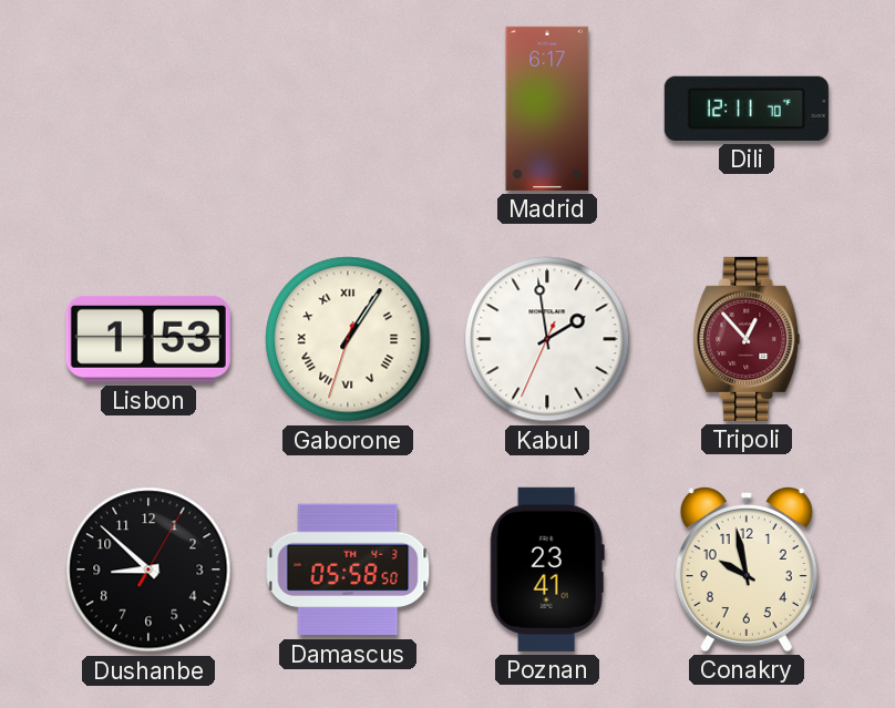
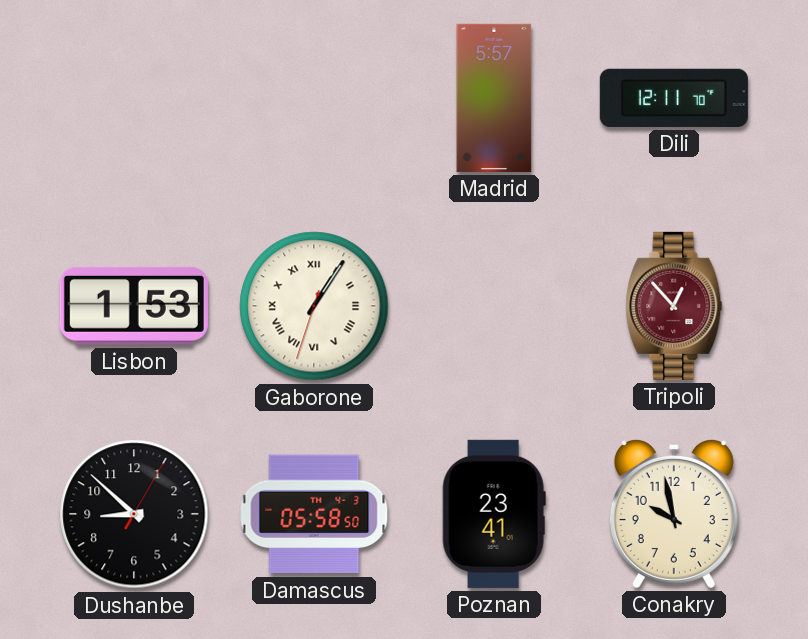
Madrid: 6:17 -> 5:57
Kabul: 1:58 -> none
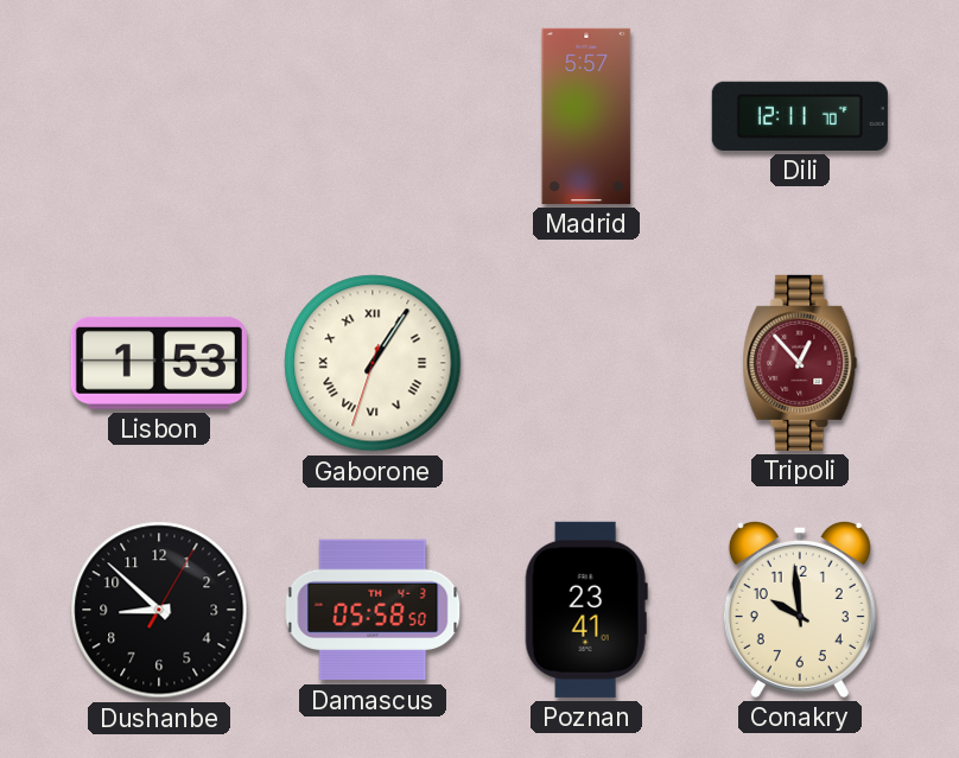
Conakry: 9:58 -> 9:59
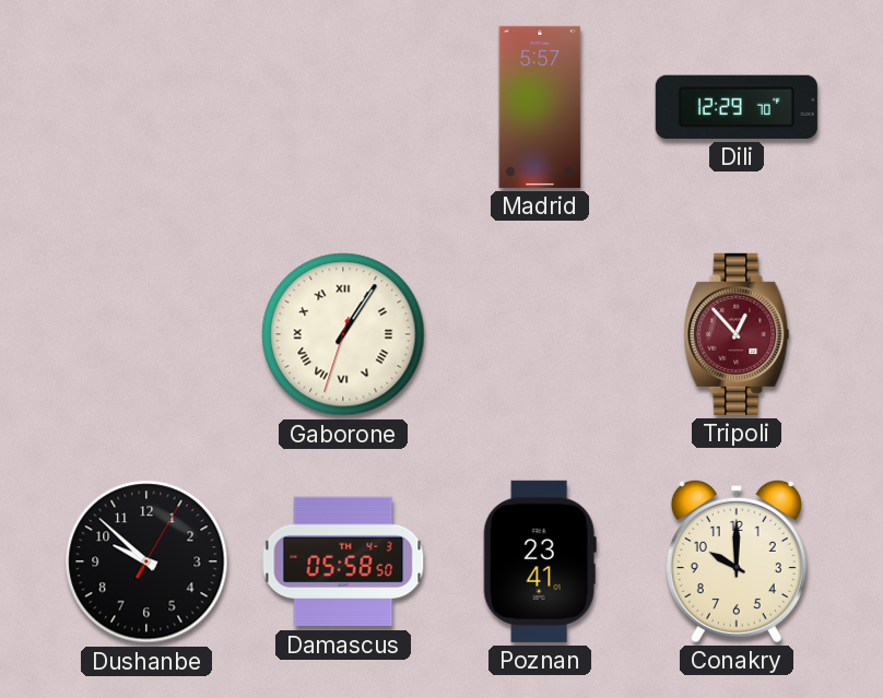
Dili: 12:11 -> 12:29
Lisbon: 1:53 -> none
Dushanbe: 8:52 -> 9:52
Conakry: 9:59 -> 10:00
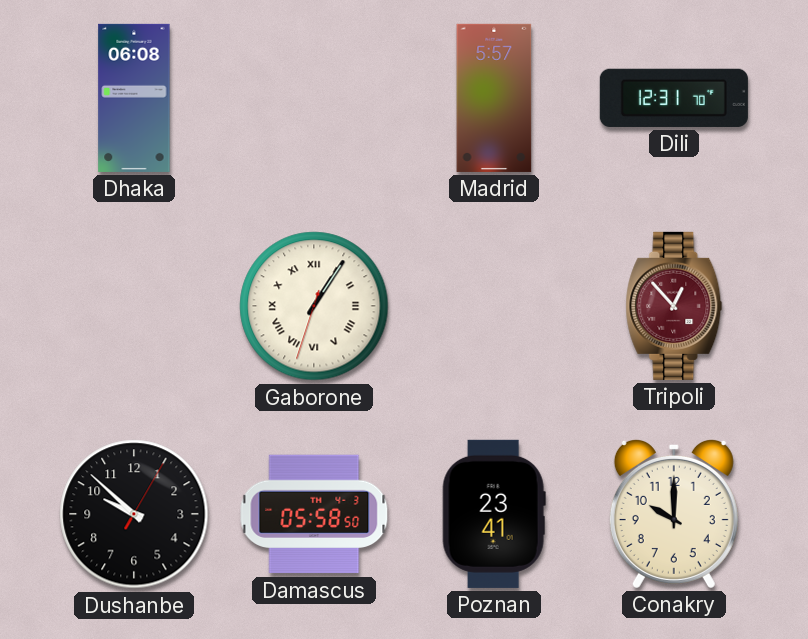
Dhaka: none -> 06:08
Dili: 12:29 -> 12:31
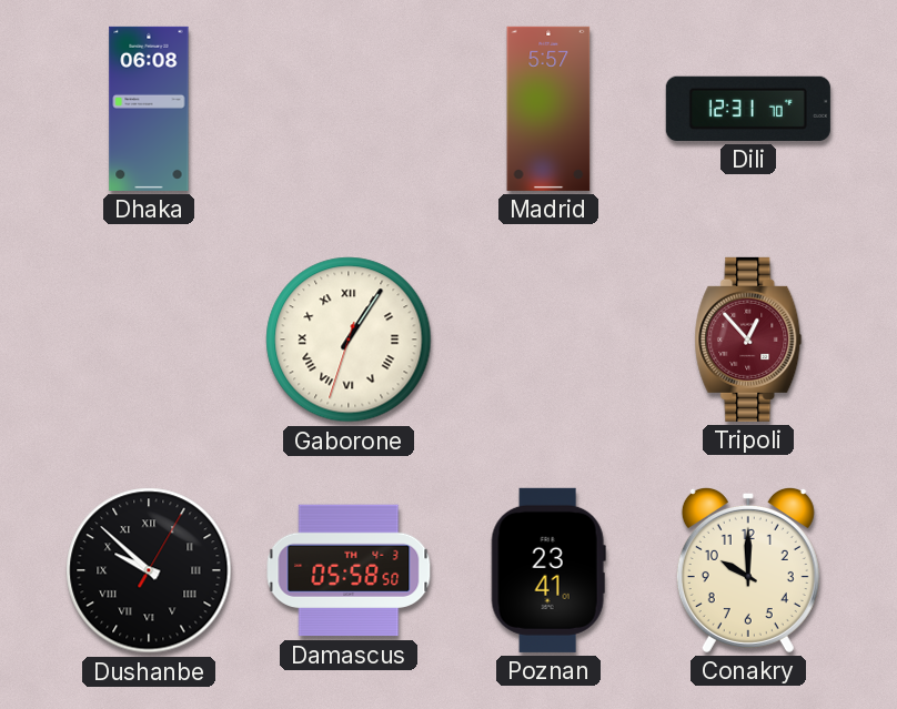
Dushanbe numerals: Arabic -> Roman
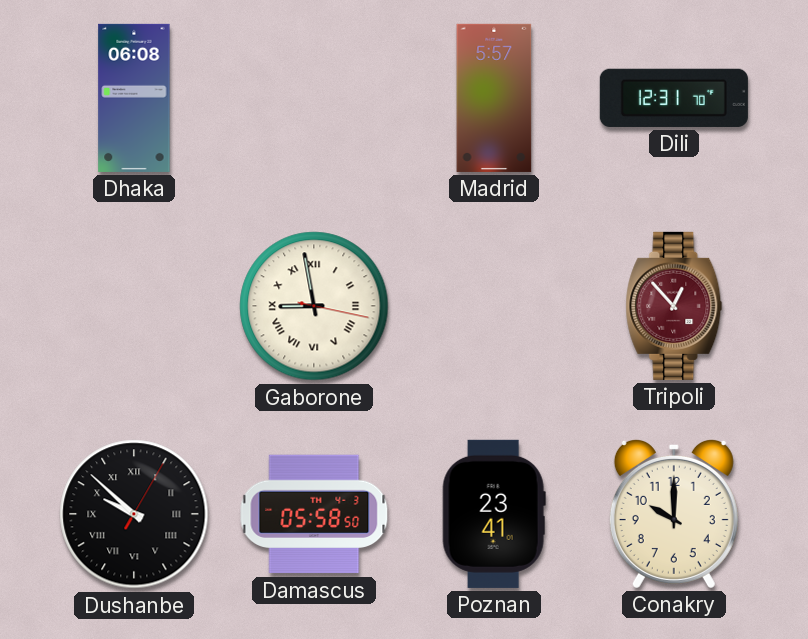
Gaborone: 1:05 -> 8:58
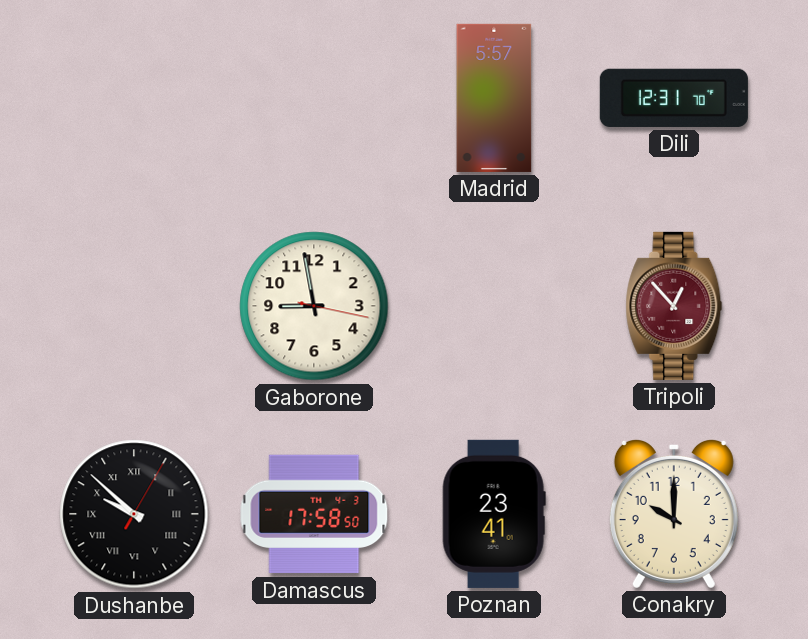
Dhaka: 06:08 -> none
Gaborone numerals: Roman -> Arabic
Damascus: 05:58 -> 17:58
